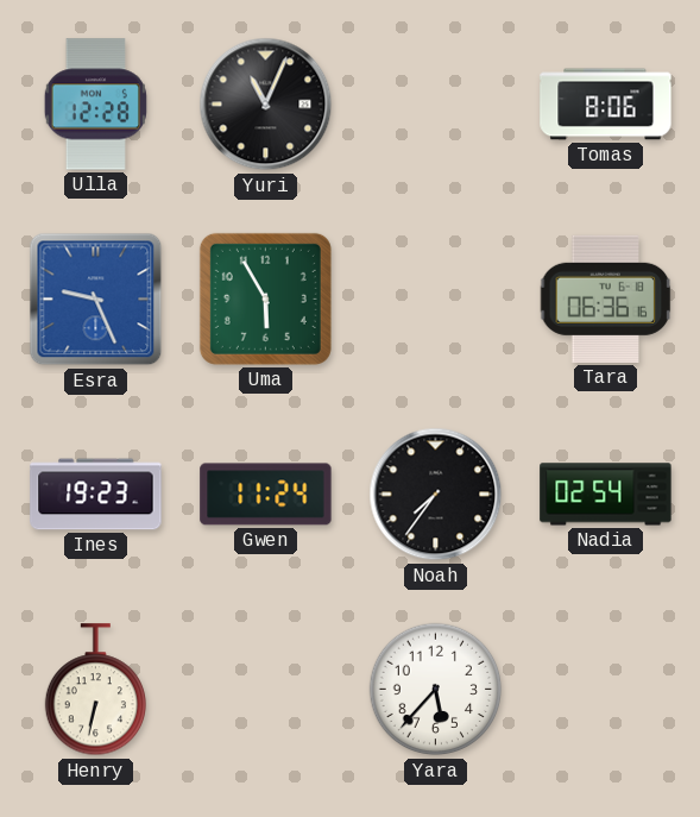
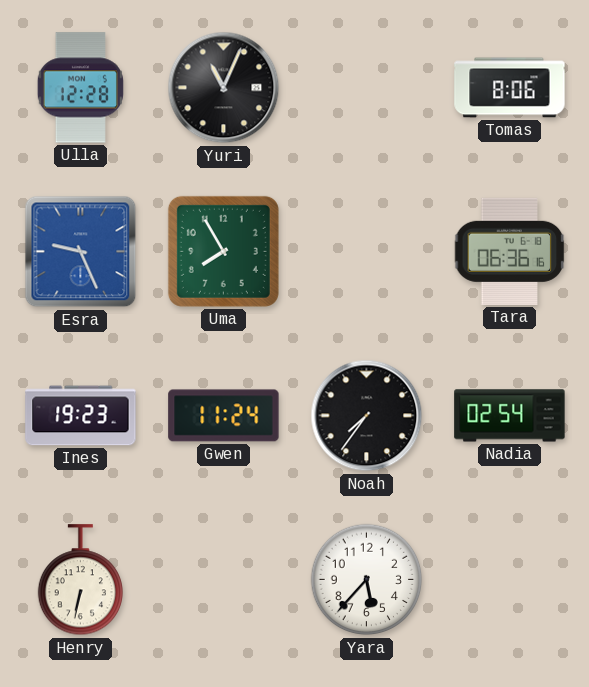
Uma: 5:55 -> 7:55
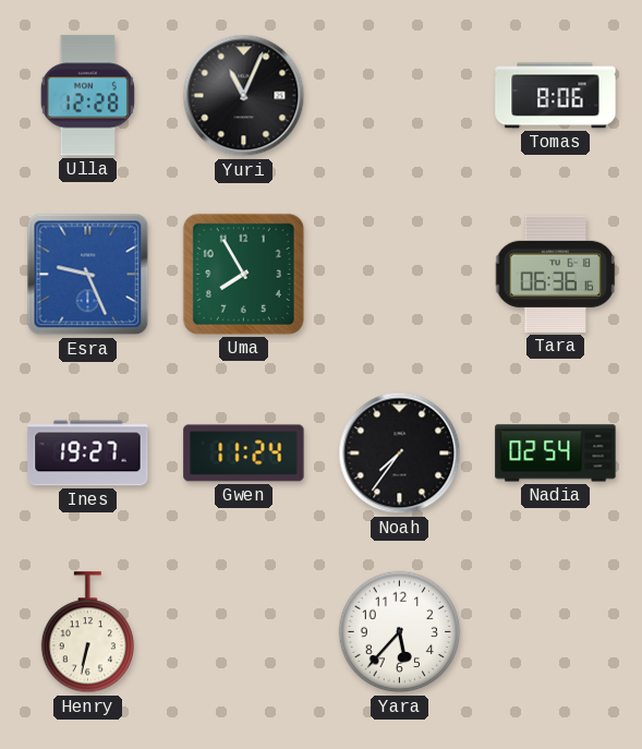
Ines: 19:23 -> 19:27
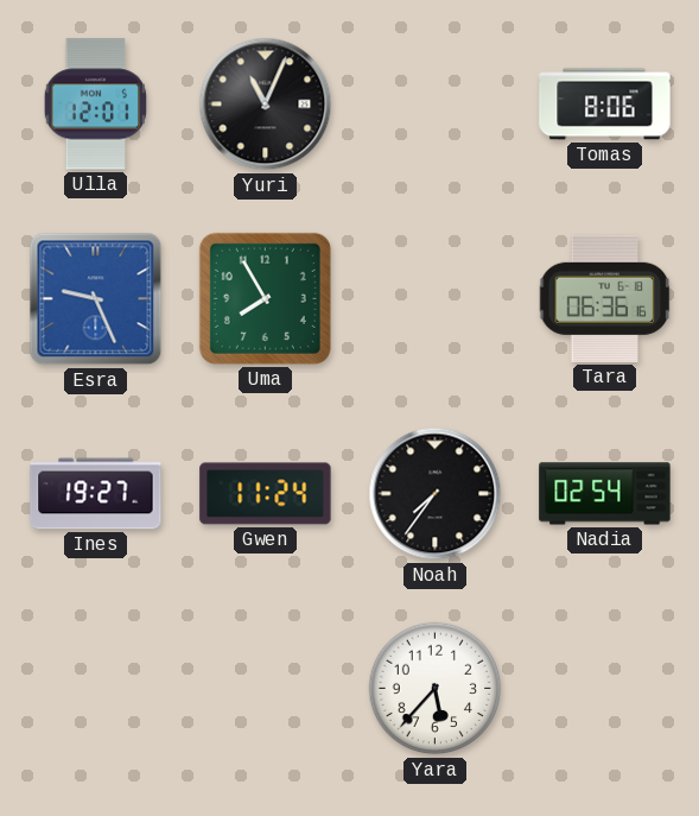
Ulla: 12:28 -> 12:01
Henry: 6:32 -> none
